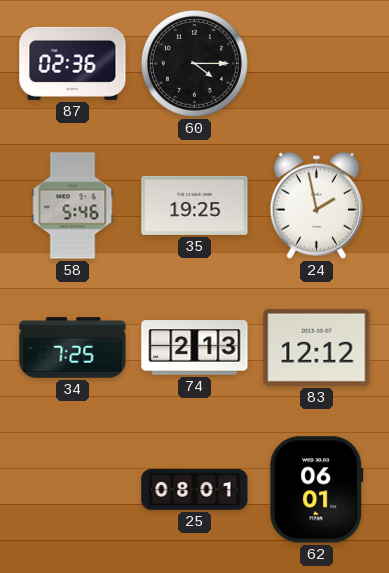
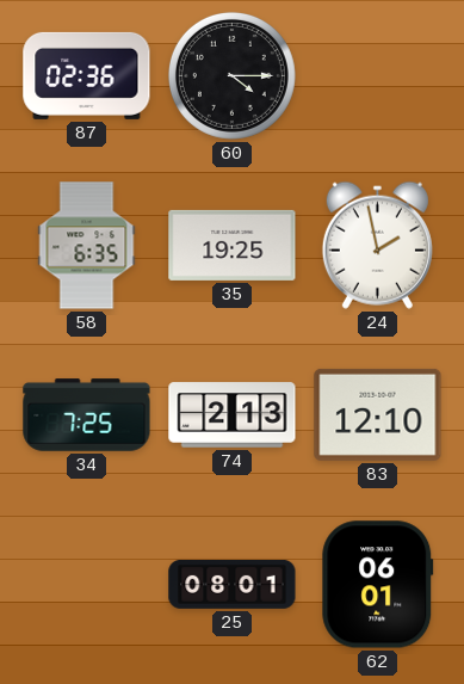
58: 5:46 -> 6:35
83: 12:12 -> 12:10
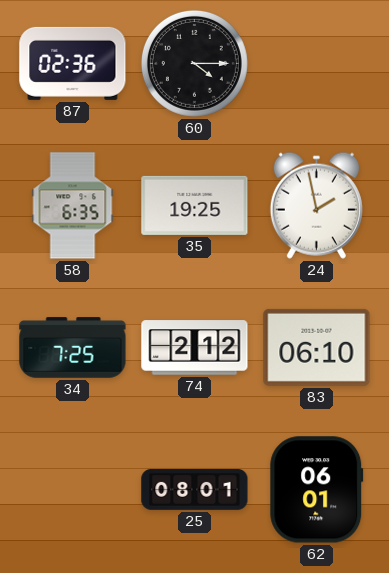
74: 2:13 -> 2:12
83: 12:10 -> 06:10
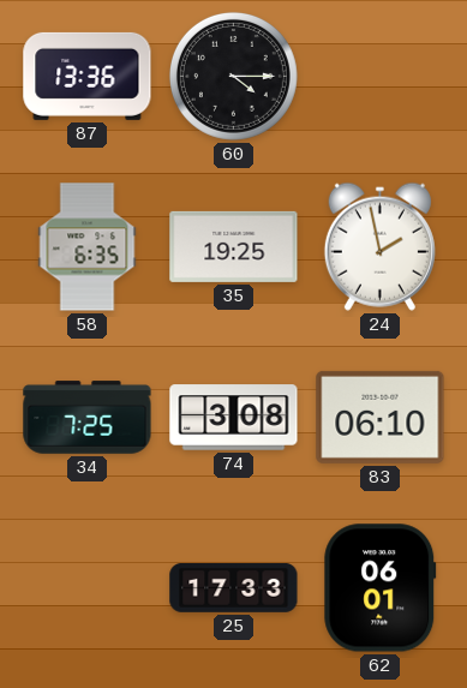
87: 02:36 -> 13:36
74: 2:12 -> 3:08
25: 08:01 -> 17:33
